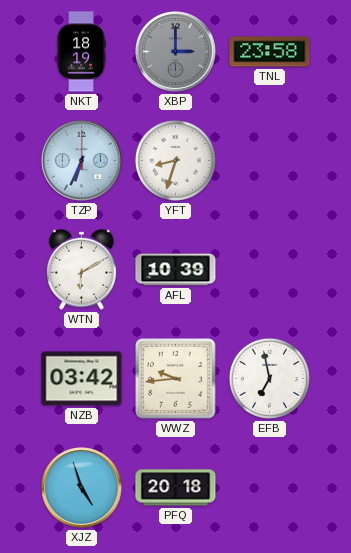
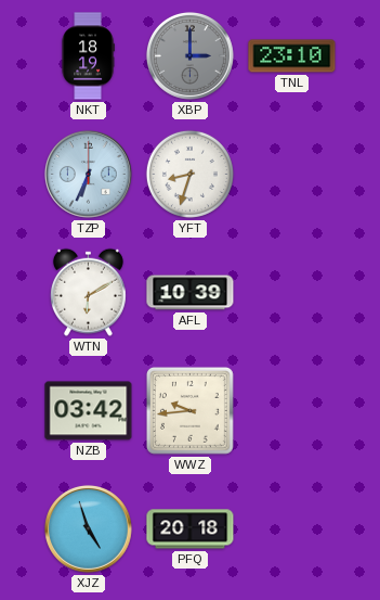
TNL: 23:58 -> 23:10
EFB: 6:58 -> none
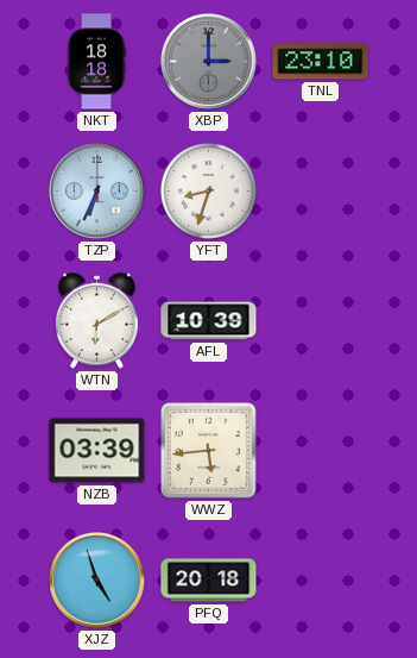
NKT: 18:19 -> 18:18
NZB: 03:42 -> 03:39
WWZ: 9:44 -> 5:44
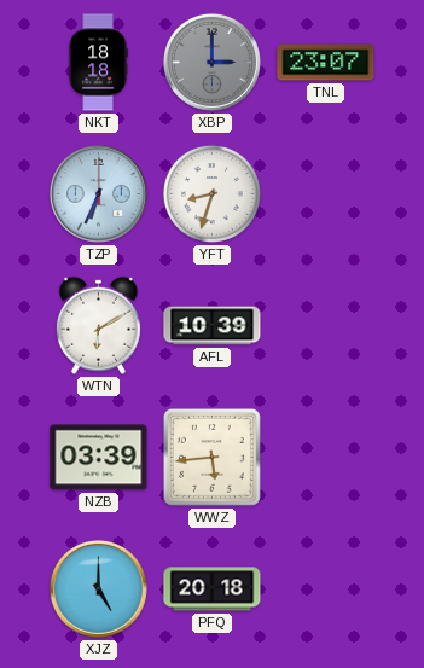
TNL: 23:10 -> 23:07
XJZ: 4:57 -> 5:00
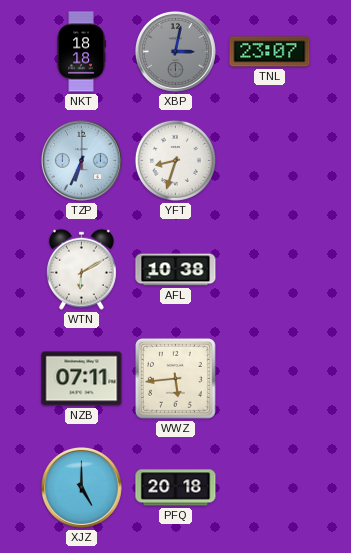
XBP: 3:00 -> 3:02
AFL: 10:39 -> 10:38
NZB: 03:39 -> 07:11
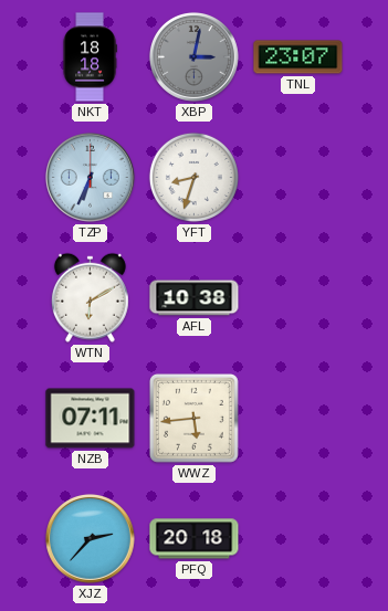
XJZ: 5:00 -> 2:37
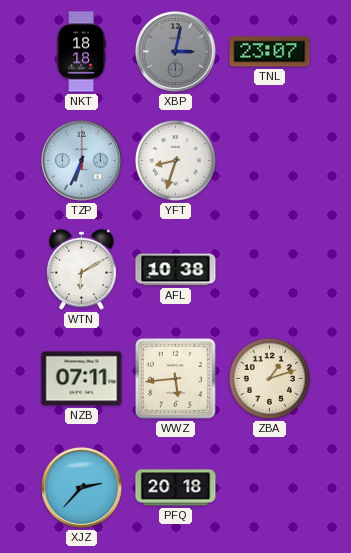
ZBA: none -> 1:12
